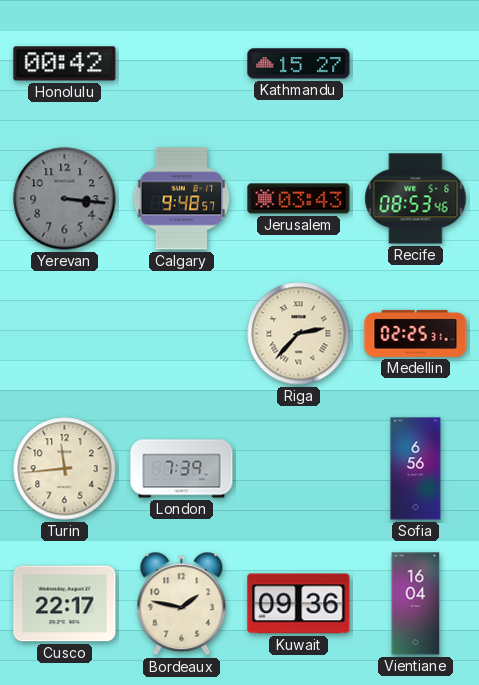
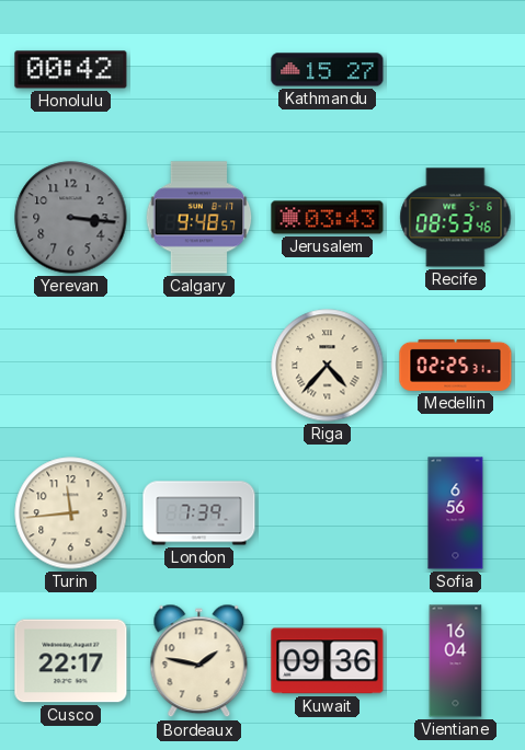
Riga: 2:37 -> 4:37
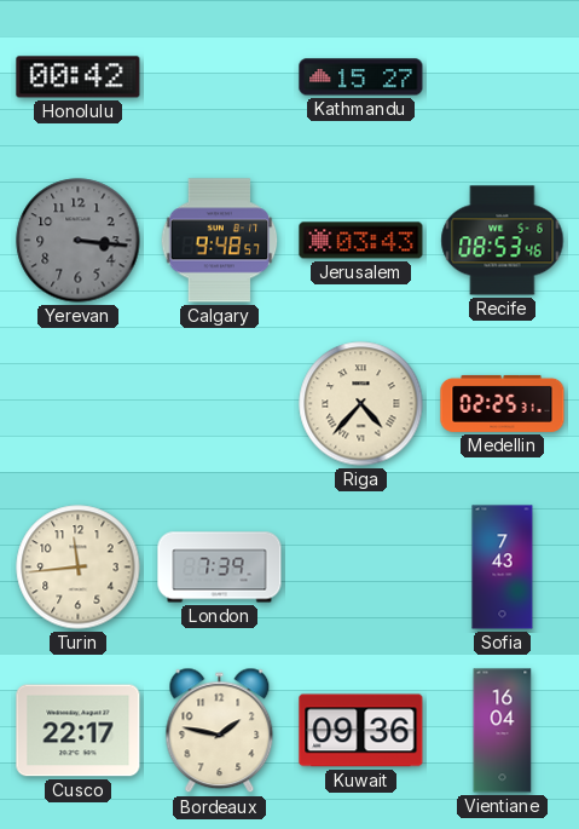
Sofia: 6:56 -> 7:43
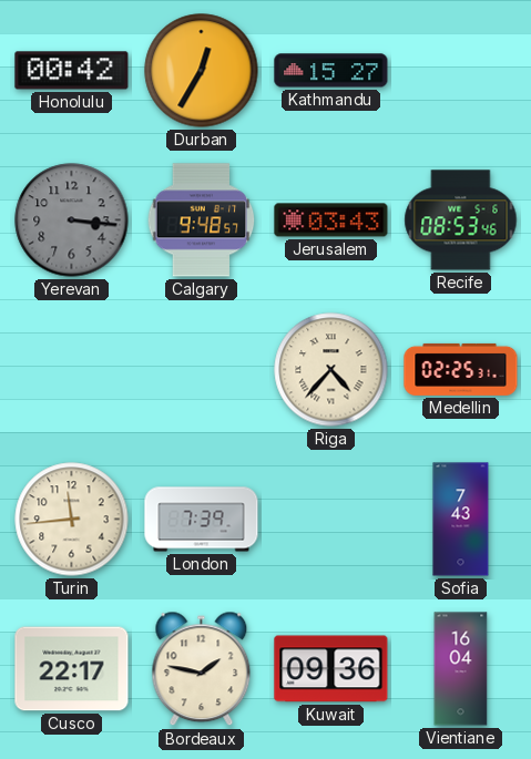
Durban: none -> 12:35
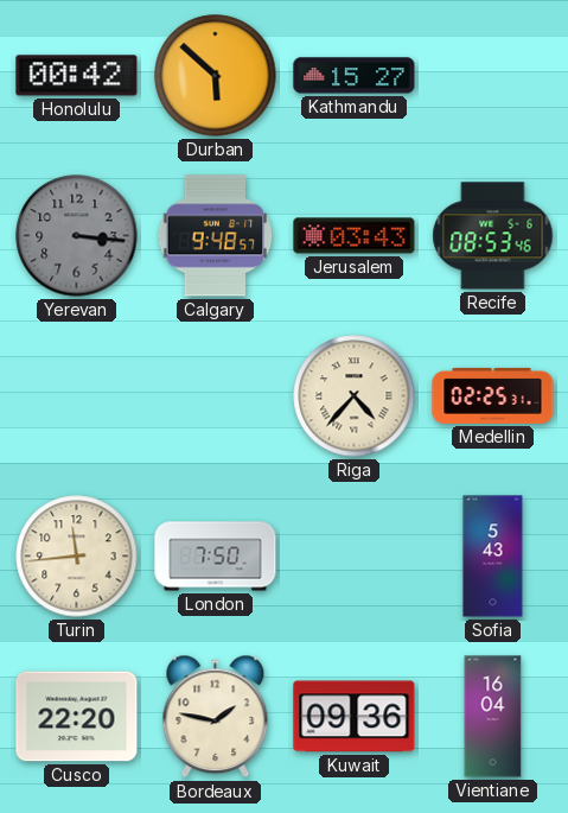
Durban: 12:35 -> 5:52
London: 7:39 -> 7:50
Sofia: 7:43 -> 5:43
Cusco: 22:17 -> 22:20
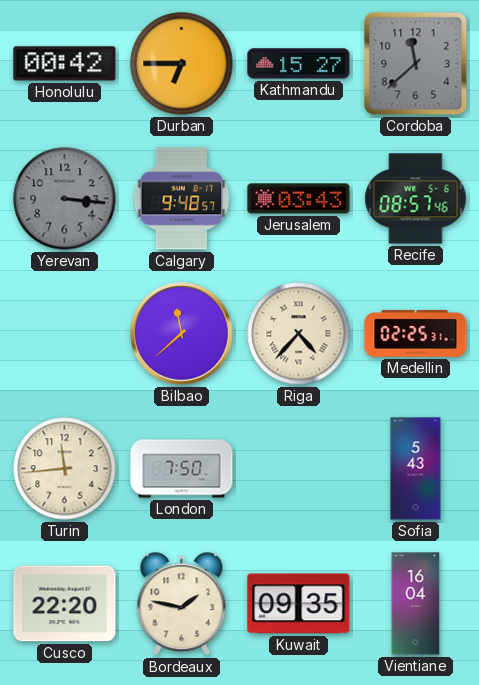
Durban: 5:52 -> 6:45
Cordoba: none -> 11:38
Recife: 08:53 -> 08:57
Bilbao: none -> 11:38
Kuwait: 09:36 -> 09:35
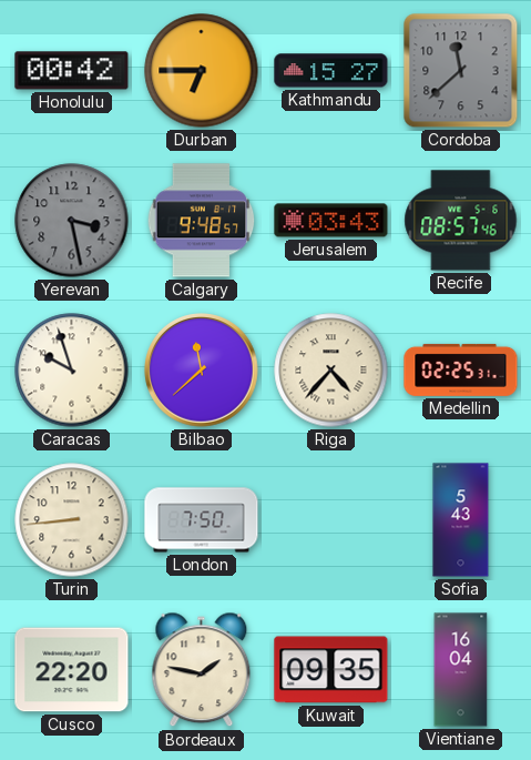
Yerevan: 3:16 -> 3:28
Caracas: none -> 9:57
Turin: 11:44 -> 8:44
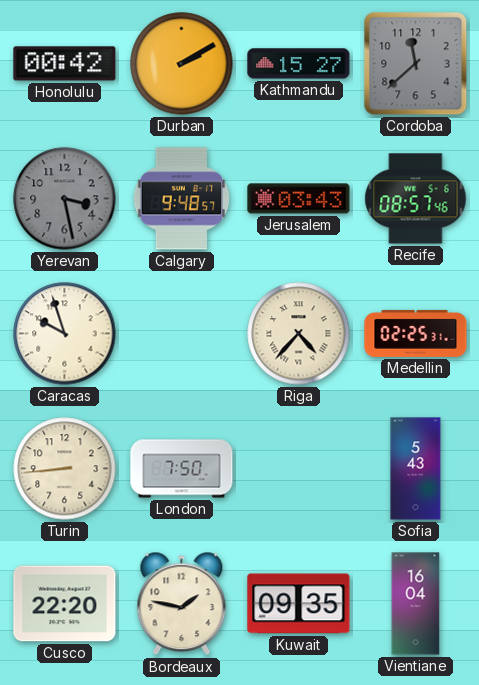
Durban: 6:45 -> 2:10
Bilbao: 11:38 -> none
